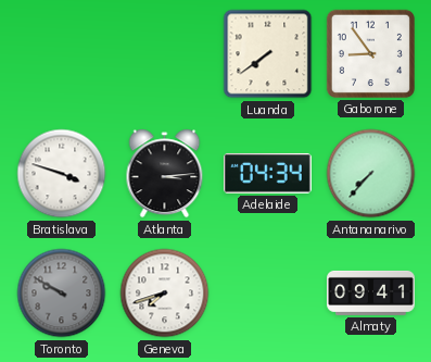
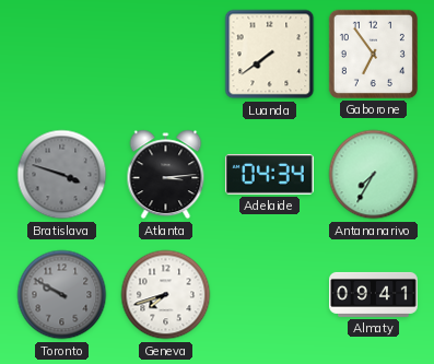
Gaborone: 8:54 -> 6:54
Bratislava dial: white -> grey
Antananarivo: 7:37 -> 7:35
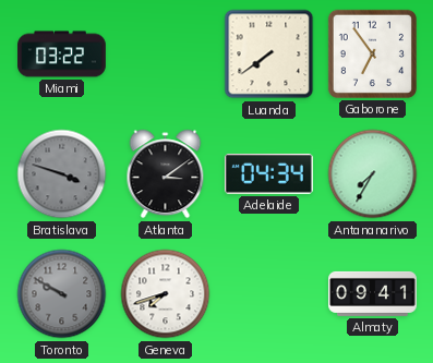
Miami: none -> 03:22
Atlanta: 3:14 -> 3:09
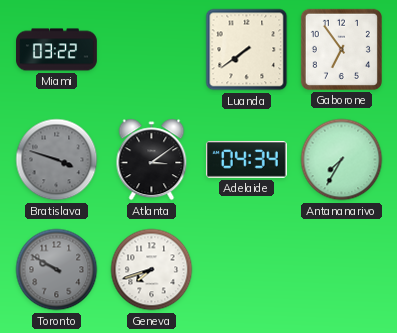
Almaty: 09:41 -> none
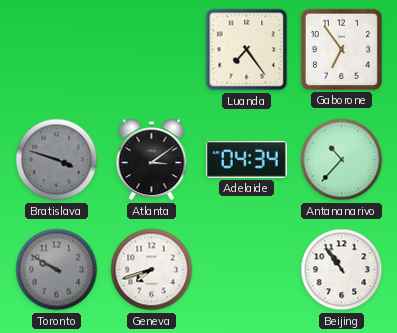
Miami: 03:22 -> none
Luanda: 7:39 -> 7:24
Antananarivo: 7:35 -> 10:37
Beijing: none -> 10:54
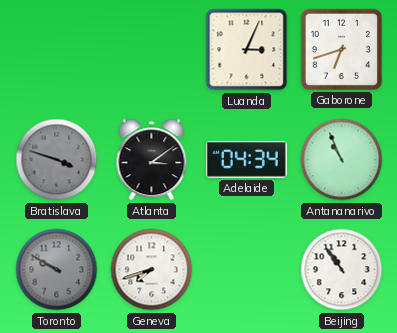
Luanda: 7:24 -> 3:04
Gaborone: 6:54 -> 6:42
Antananarivo: 10:37 -> 10:56
